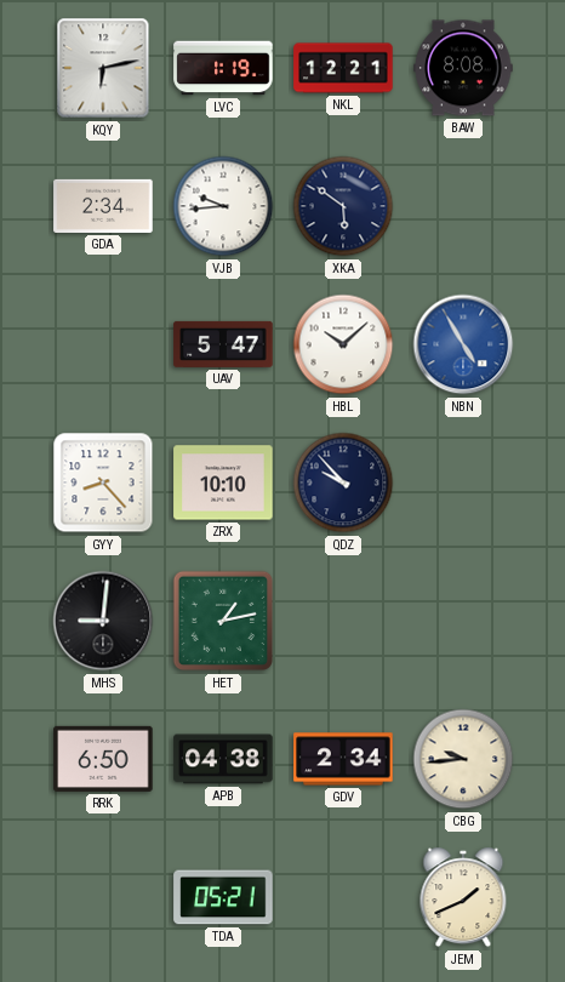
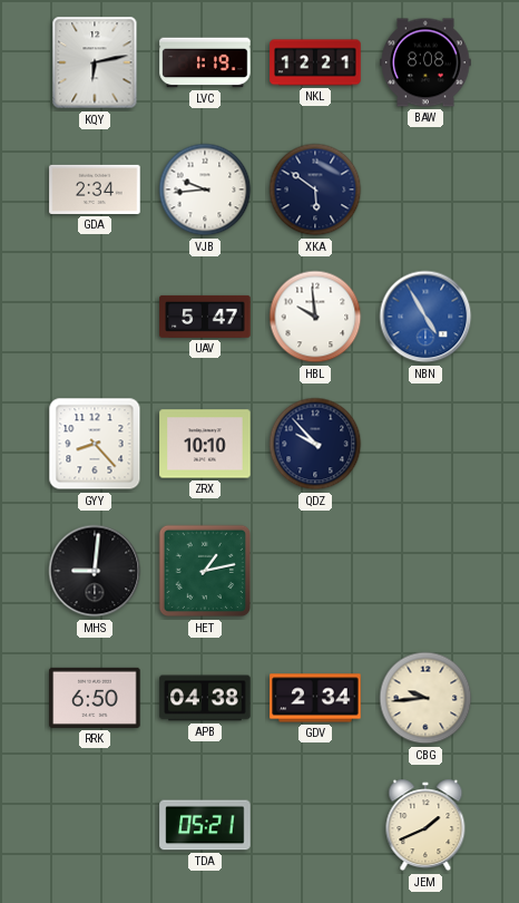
HBL: 10:08 -> 9:59
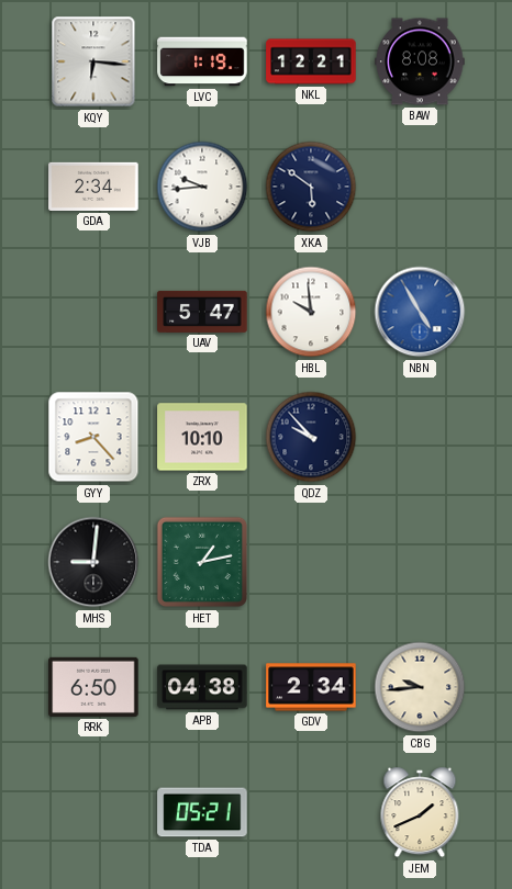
KQY: 6:13 -> 6:16
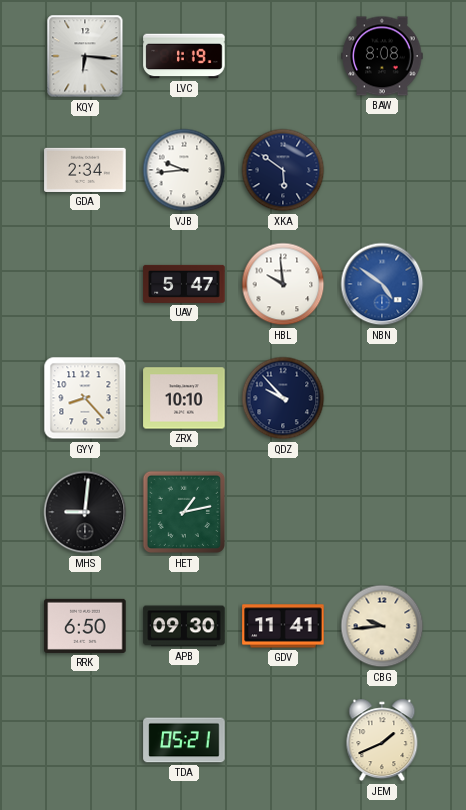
NKL: 12:21 -> none
NBN: 4:55 -> 4:51
APB: 04:38 -> 09:30
GDV: 2:34 -> 11:41
